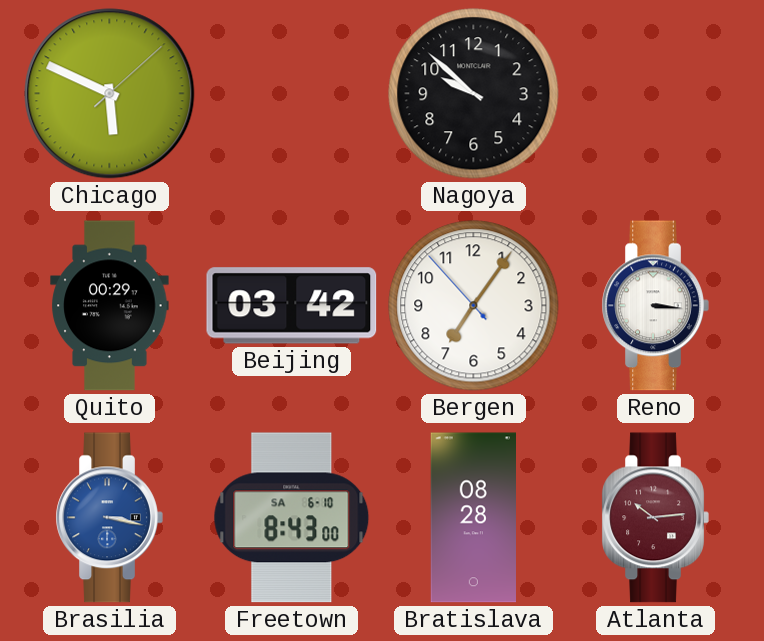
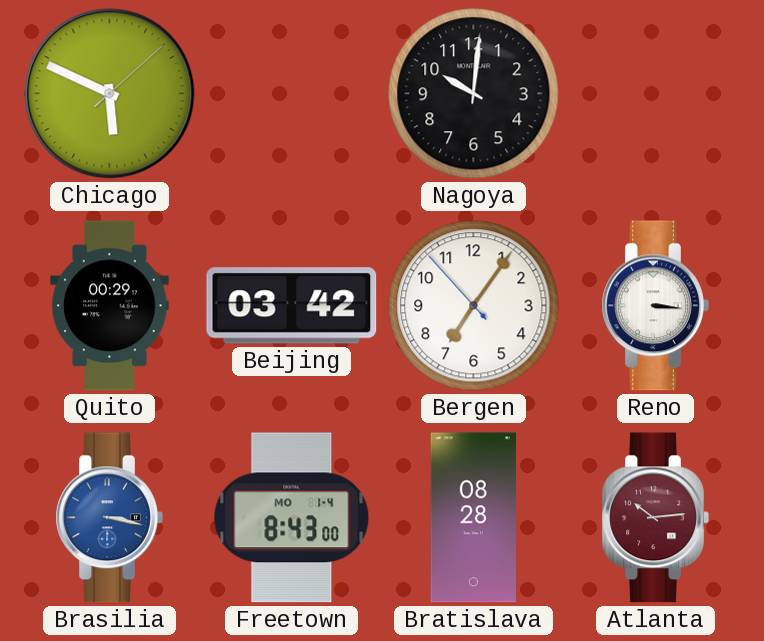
Nagoya: 9:52 -> 10:01
Freetown date: SA 6-10 -> MO 1-4
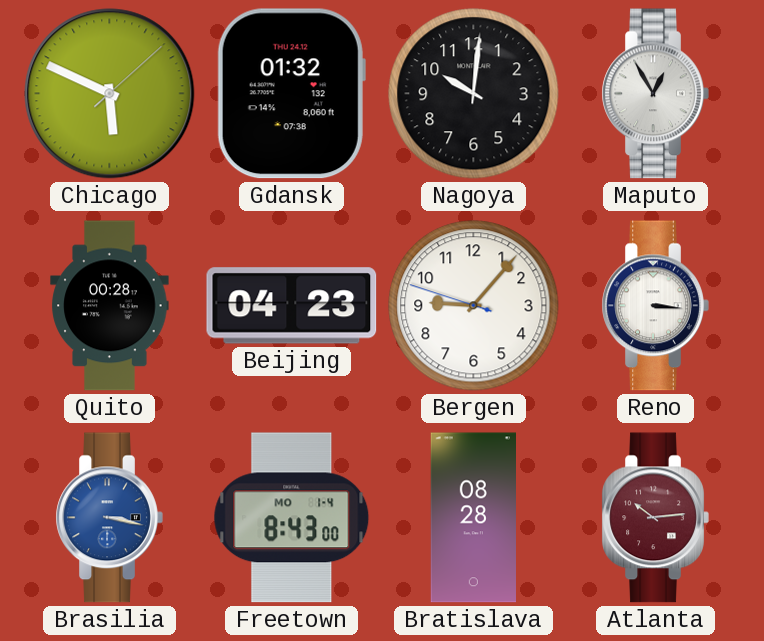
Gdansk: none -> 01:32
Maputo: none -> 12:55
Quito: 00:29 -> 00:28
Beijing: 03:42 -> 04:23
Bergen: 7:05 -> 9:06
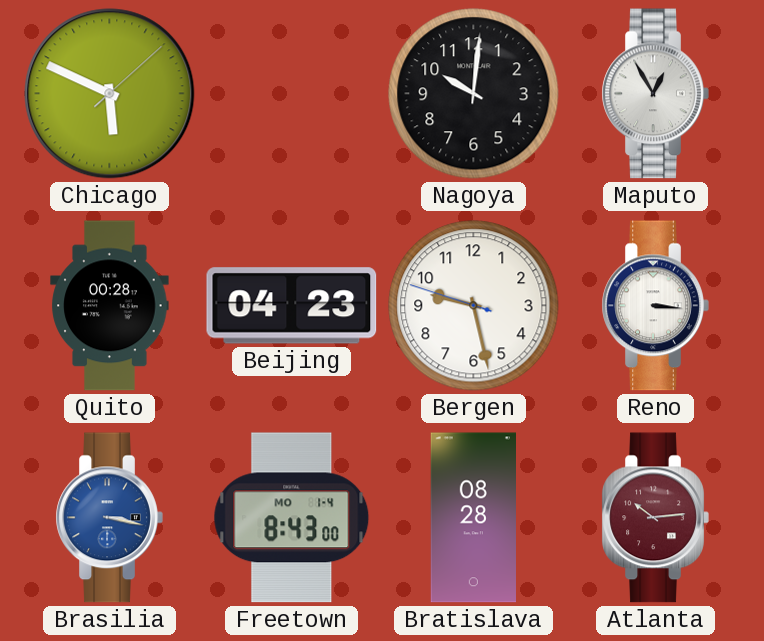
Gdansk: 01:32 -> none
Bergen: 9:06 -> 9:27
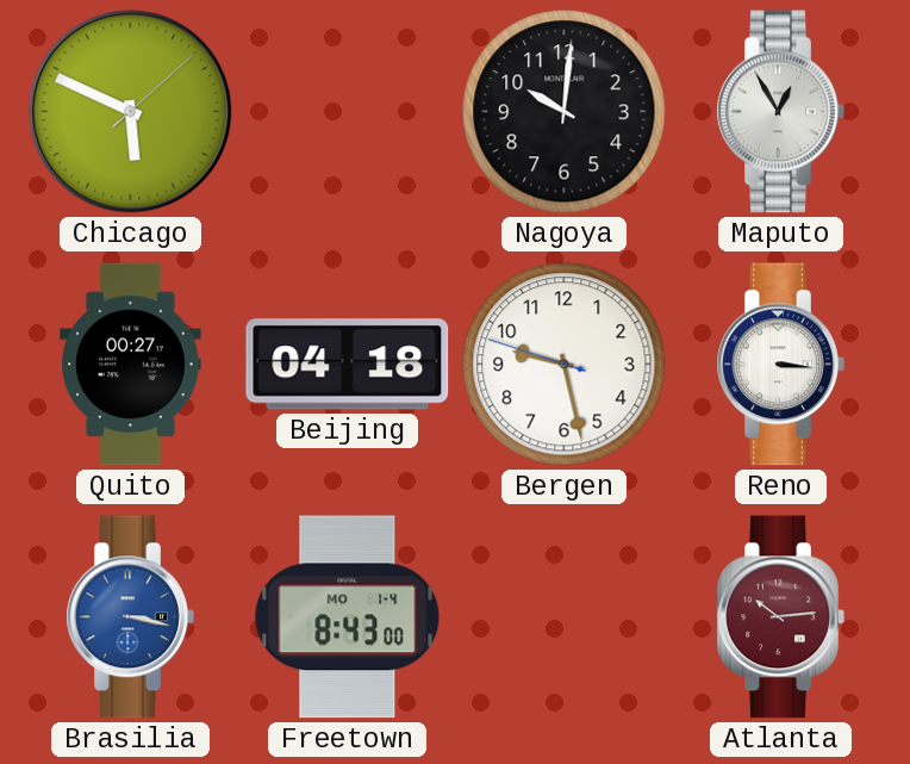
Quito: 00:28 -> 00:27
Beijing: 04:23 -> 04:18
Bratislava: 08:28 -> none
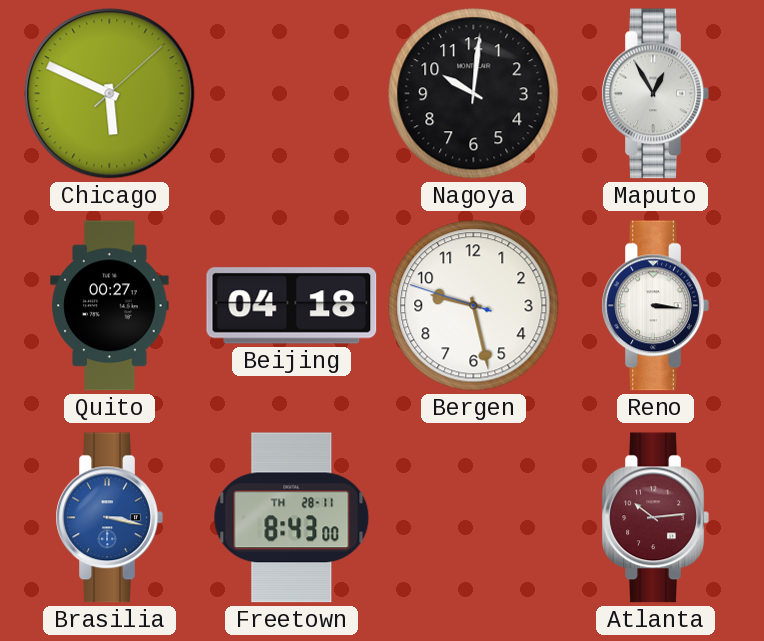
Freetown date: MO 1-4 -> TH 28-11
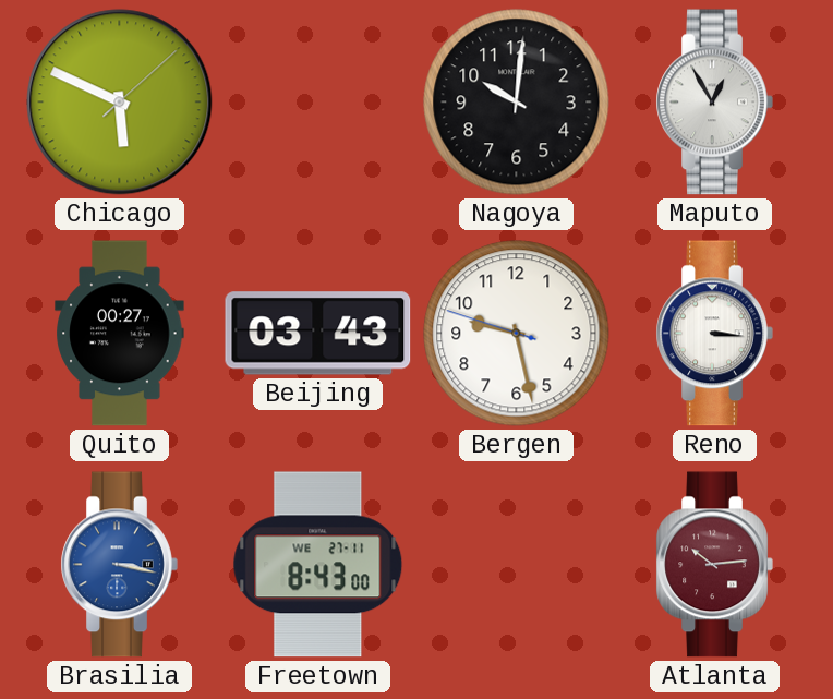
Beijing: 04:18 -> 03:43
Freetown date: TH 28-11 -> WE 27-11
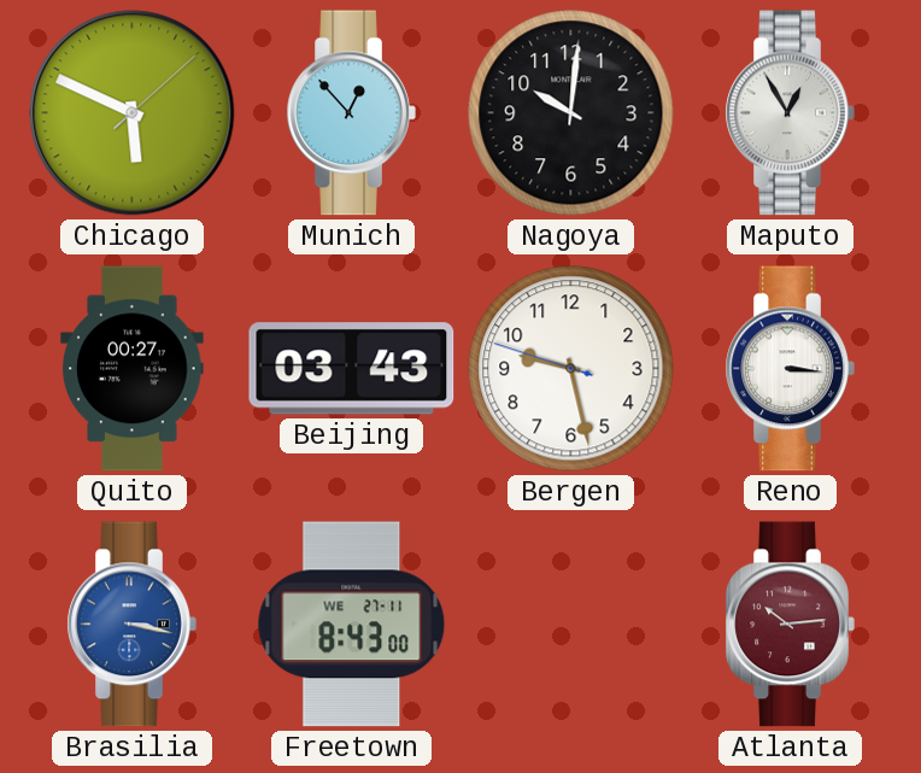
Munich: none -> 12:53
